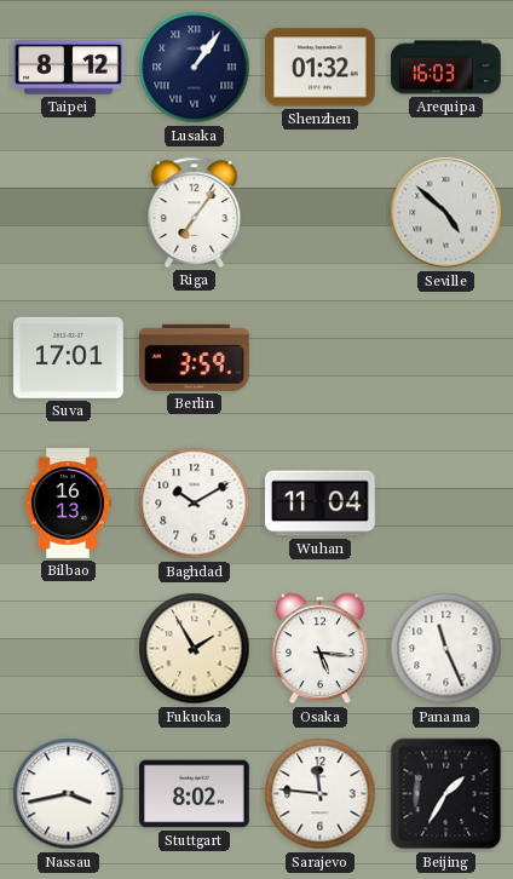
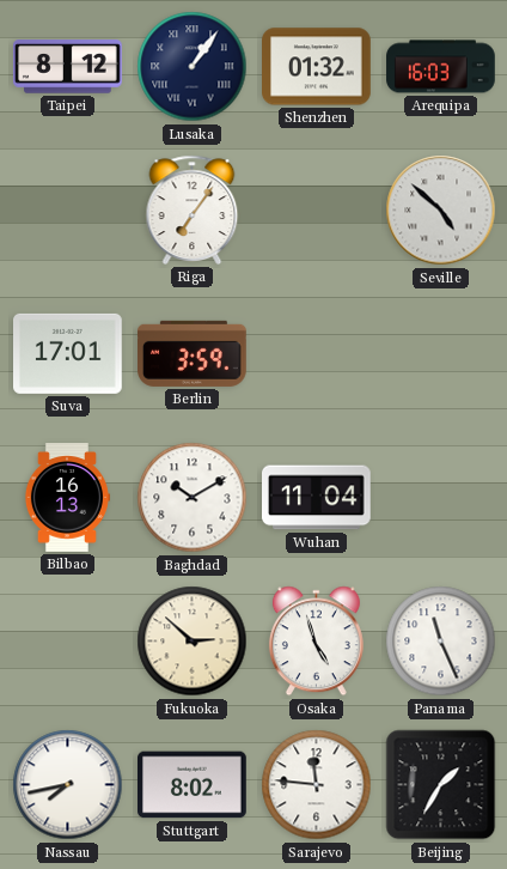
Fukuoka: 1:55 -> 2:52
Osaka: 5:16 -> 4:57
Nassau: 3:43 -> 7:43
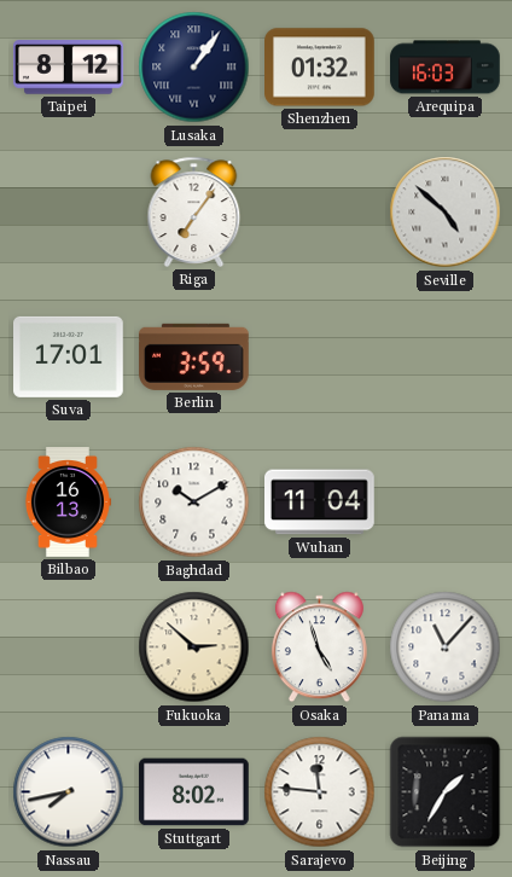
Panama: 11:26 -> 11:07
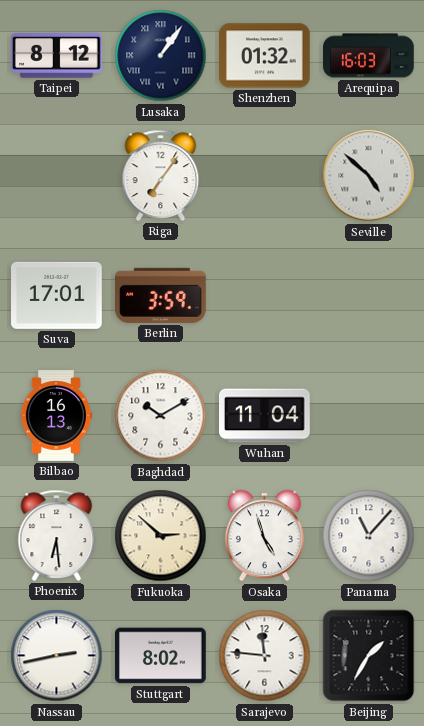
Phoenix: none -> 6:29
Nassau: 7:43 -> 2:43
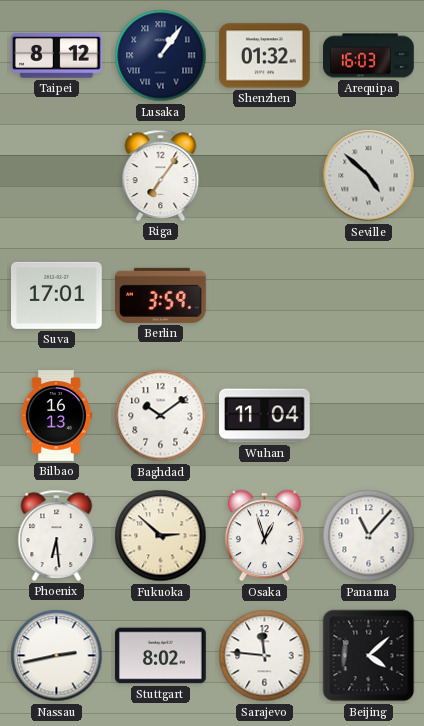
Baghdad: 10:10 -> 10:09
Osaka: 4:57 -> 12:57
Beijing: 1:35 -> 4:08
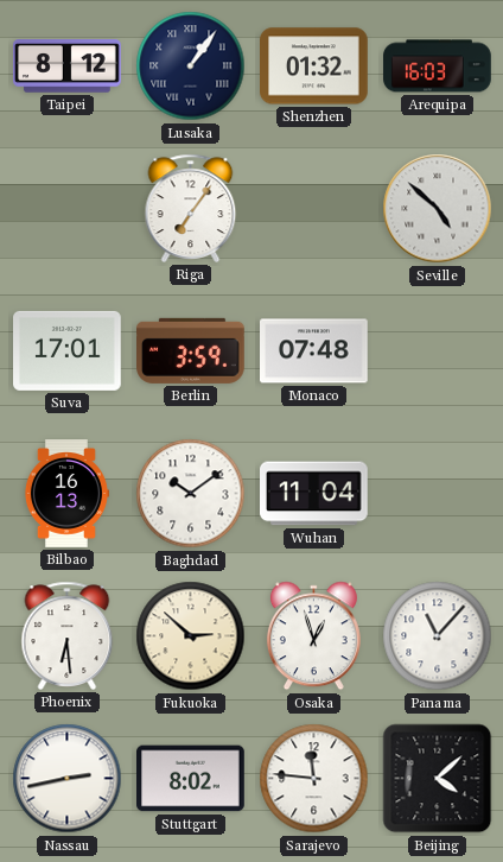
Monaco: none -> 07:48
